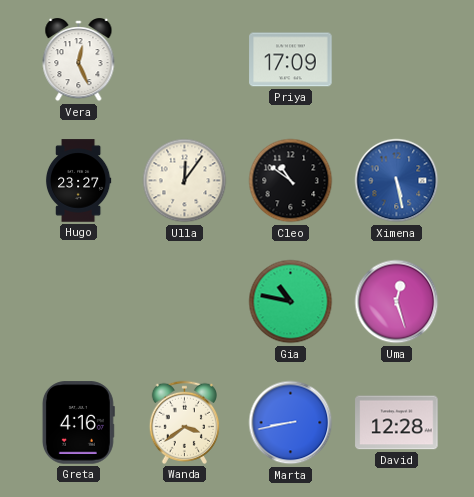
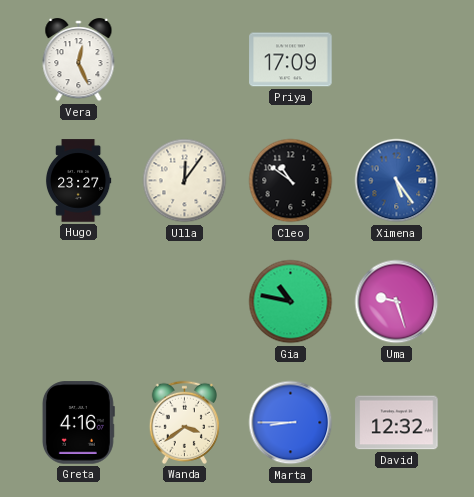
Ximena: 5:28 -> 5:24
Uma: 12:27 -> 9:27
Marta: 8:43 -> 8:45
David: 12:28 -> 12:32
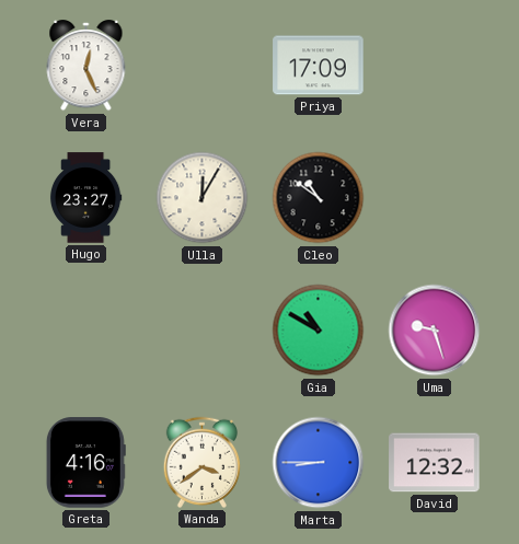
Ulla: 12:06 -> 12:05
Ximena: 5:24 -> none
Gia: 10:47 -> 10:50
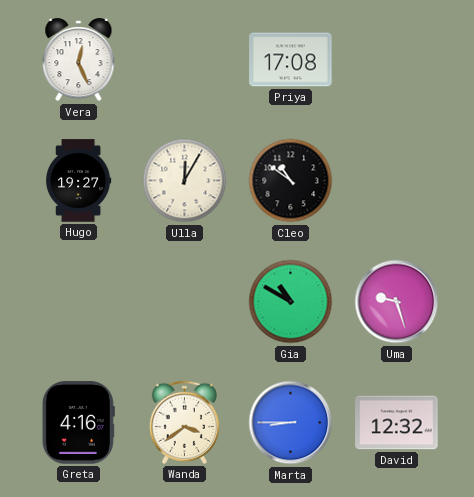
Priya: 17:09 -> 17:08
Hugo: 23:27 -> 19:27
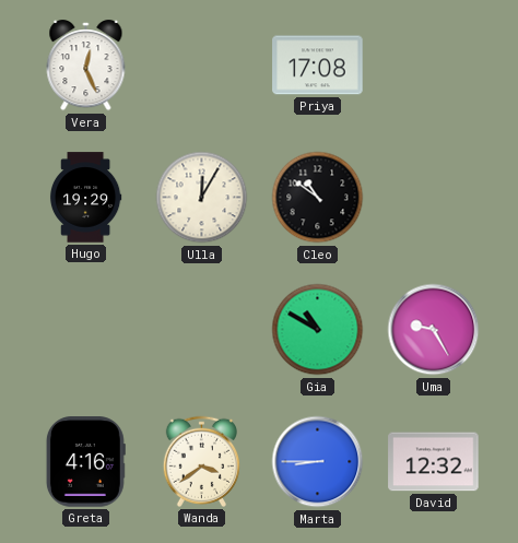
Hugo: 19:27 -> 19:29
Uma: 9:27 -> 9:25
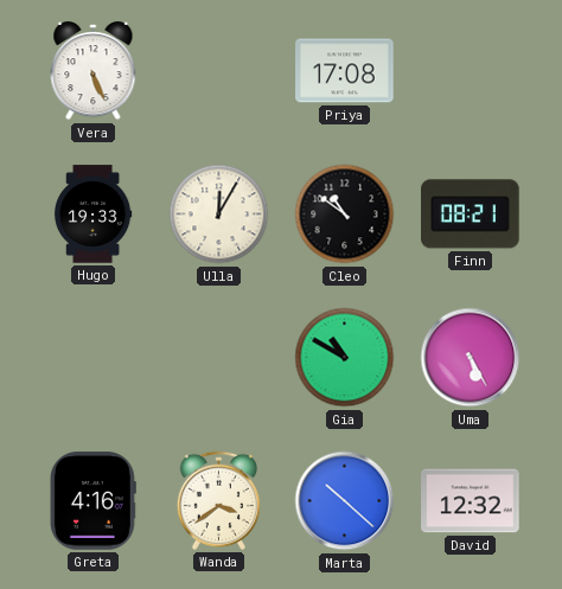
Vera: 12:26 -> 5:26
Hugo: 19:29 -> 19:33
Finn: none -> 08:21
Uma: 9:25 -> 5:25
Marta: 8:45 -> 10:22
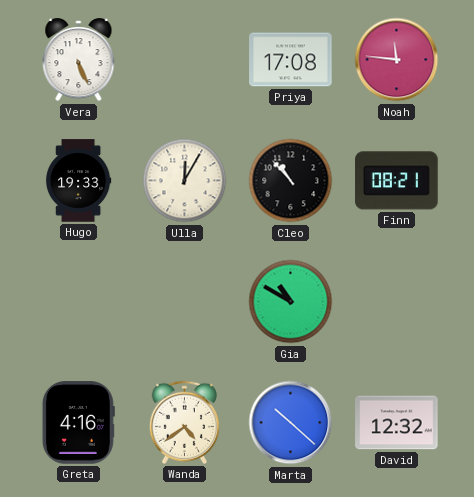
Noah: none -> 11:46
Cleo: 10:51 -> 10:53
Uma: 5:25 -> none
Wanda: 3:39 -> 4:39
